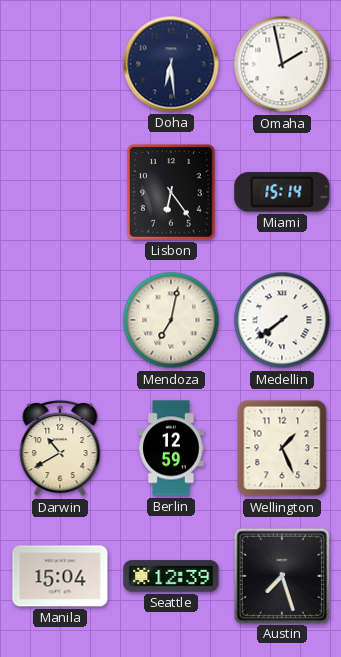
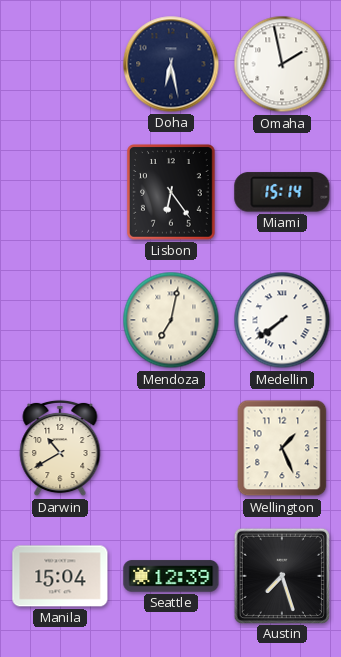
Doha: 6:29 -> 6:28
Berlin: 12:59 -> none
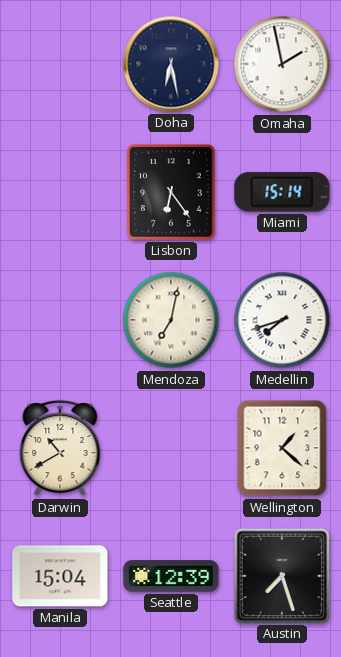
Medellin: 7:39 -> 7:42
Wellington: 1:26 -> 1:22
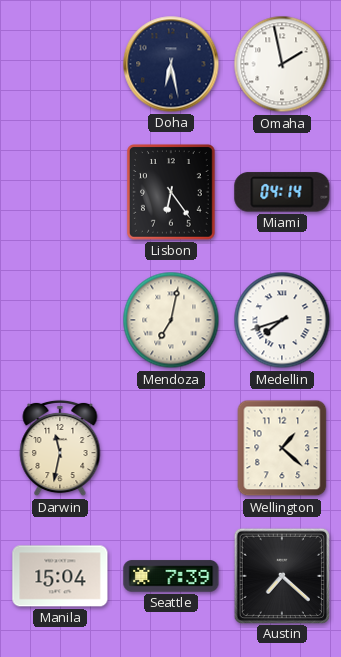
Miami: 15:14 -> 04:14
Darwin: 10:40 -> 11:32
Seattle: 12:39 -> 7:39
Austin: 7:27 -> 7:22
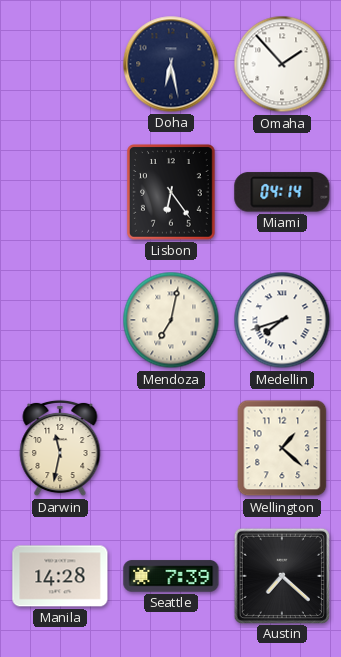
Omaha: 1:58 -> 1:53
Manila: 15:04 -> 14:28
